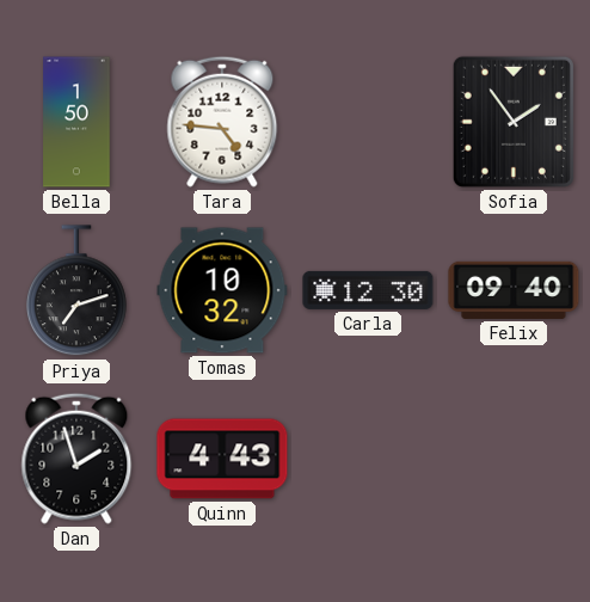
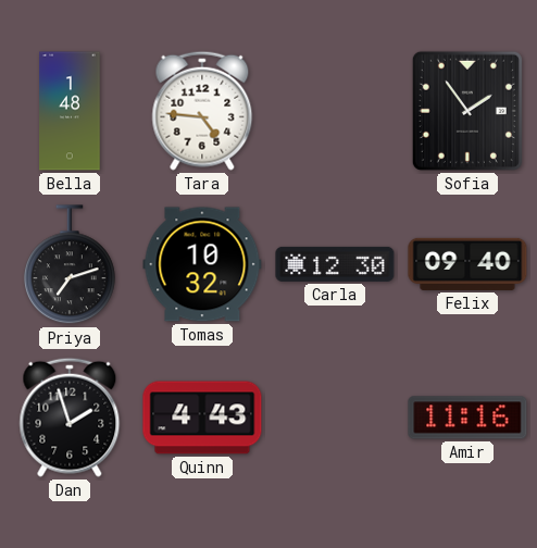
Bella: 1:50 -> 1:48
Amir: none -> 11:16
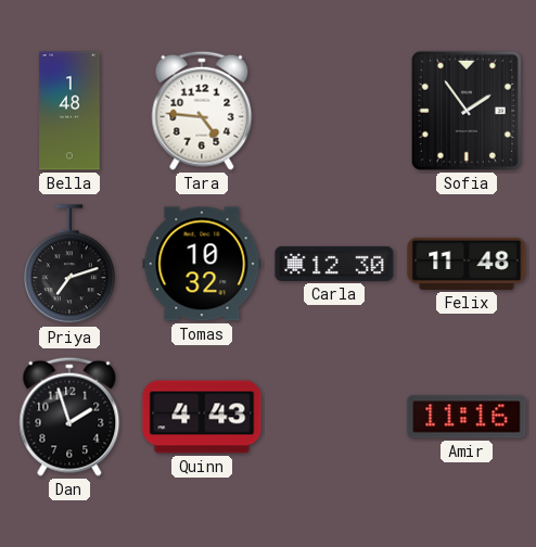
Felix: 09:40 -> 11:48
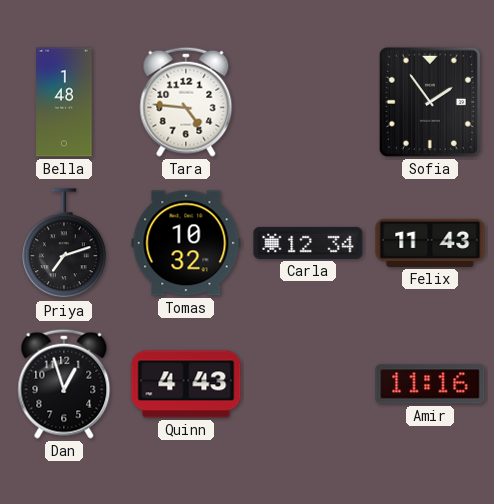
Carla: 12:30 -> 12:34
Felix: 11:48 -> 11:43
Dan: 1:57 -> 12:57
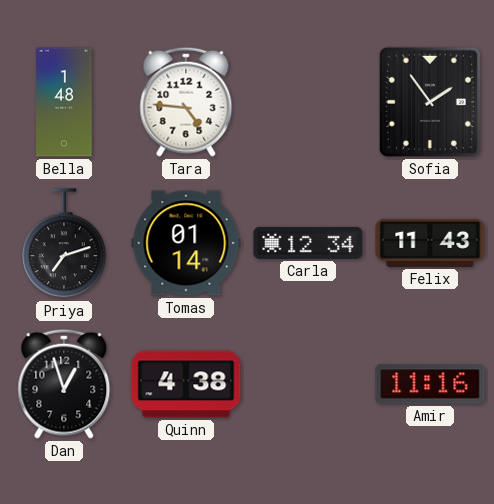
Tomas: 10:32 -> 01:14
Quinn: 4:43 -> 4:38
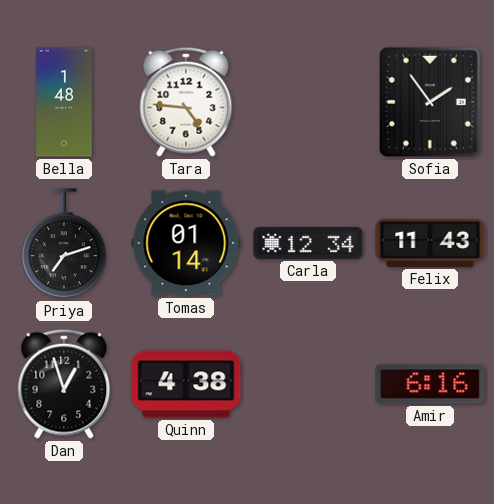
Amir: 11:16 -> 6:16
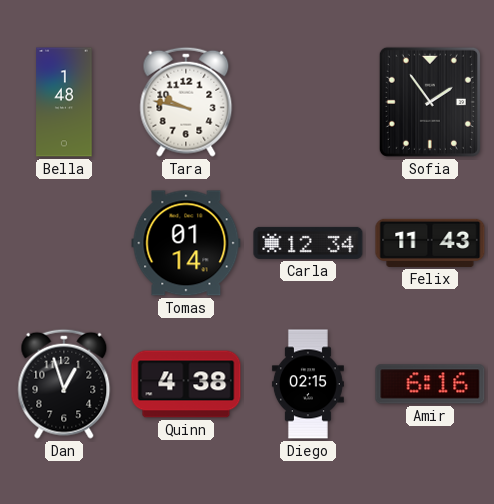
Tara: 4:46 -> 9:47
Priya: 7:12 -> none
Diego: none -> 02:15
